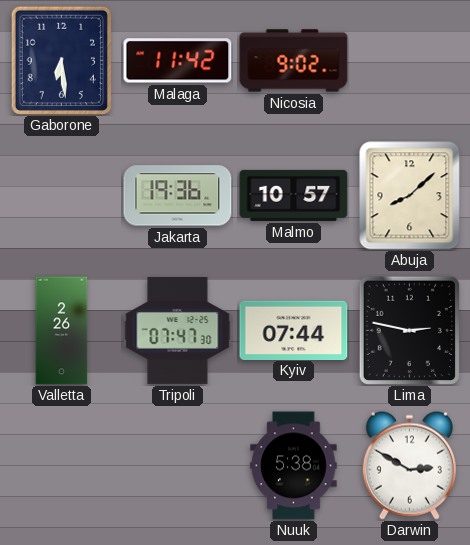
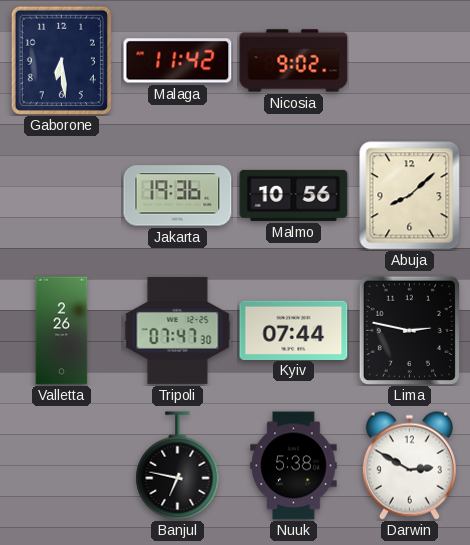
Malmo: 10:57 -> 10:56
Banjul: none -> 6:47
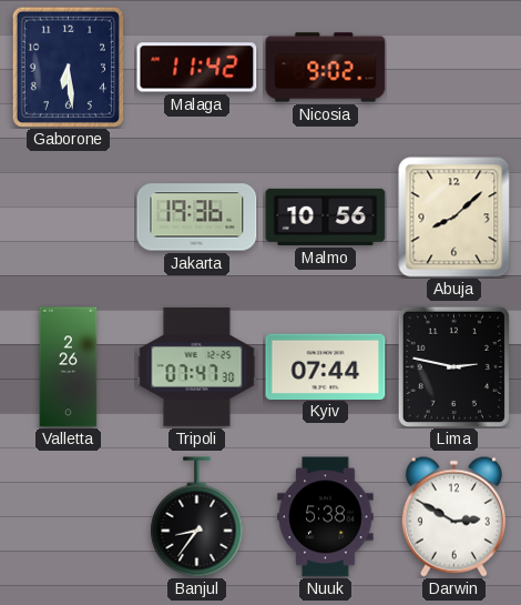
Banjul: 6:47 -> 8:36
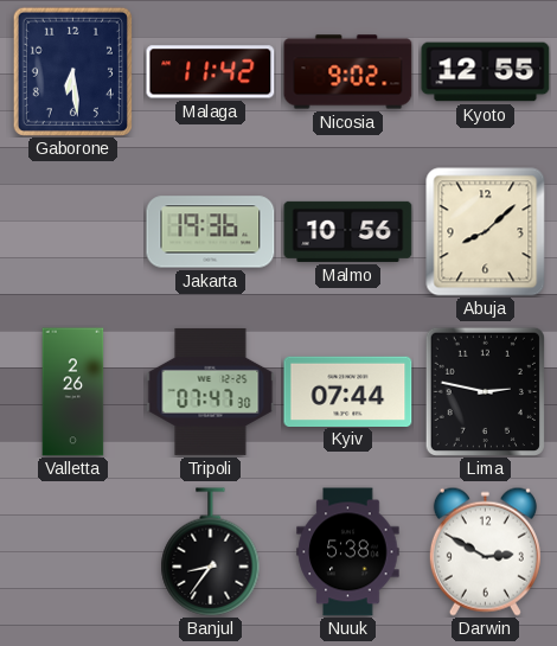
Kyoto: none -> 12:55
